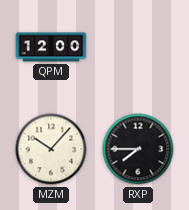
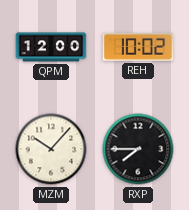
REH: none -> 10:02
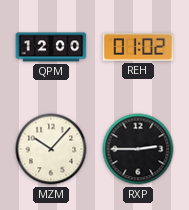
REH: 10:02 -> 01:02
RXP: 7:45 -> 2:45
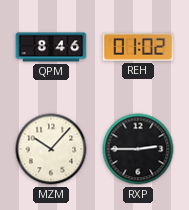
QPM: 12:00 -> 8:46
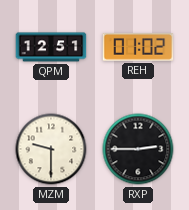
QPM: 8:46 -> 12:51
MZM: 10:07 -> 9:30
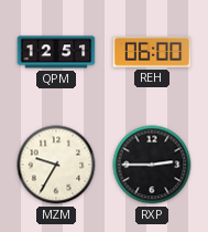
REH: 01:02 -> 06:00
MZM: 9:30 -> 9:35
